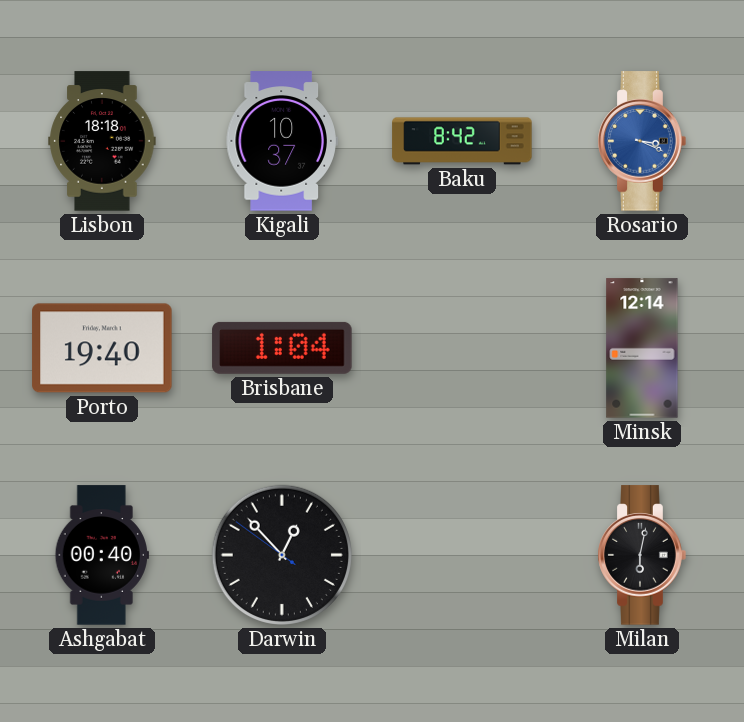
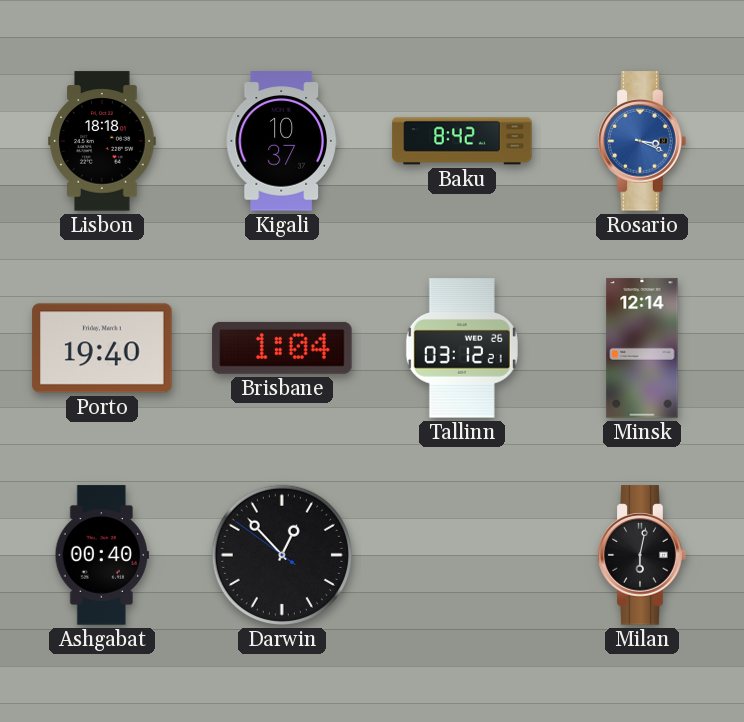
Tallinn: none -> 03:12
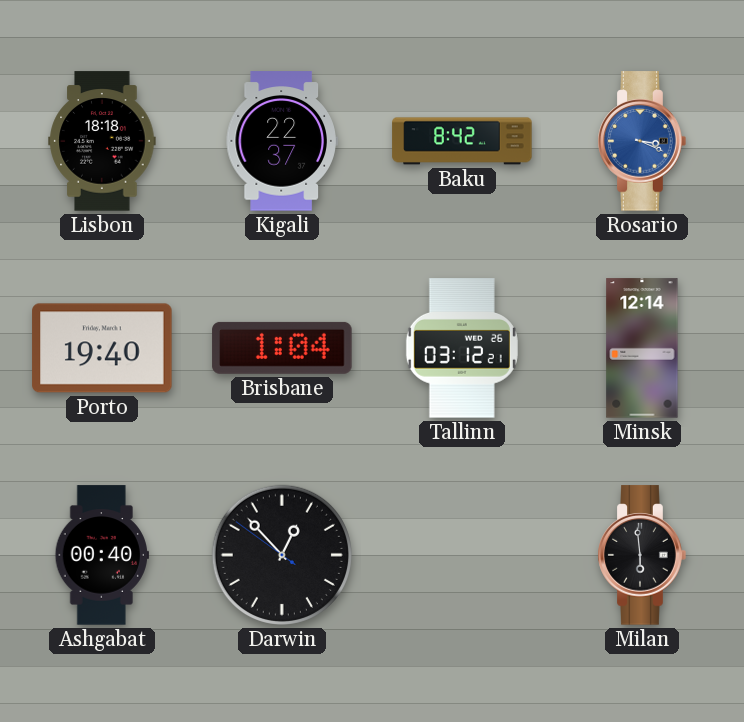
Kigali: 10:37 -> 22:37
Milan: 6:02 -> 5:59
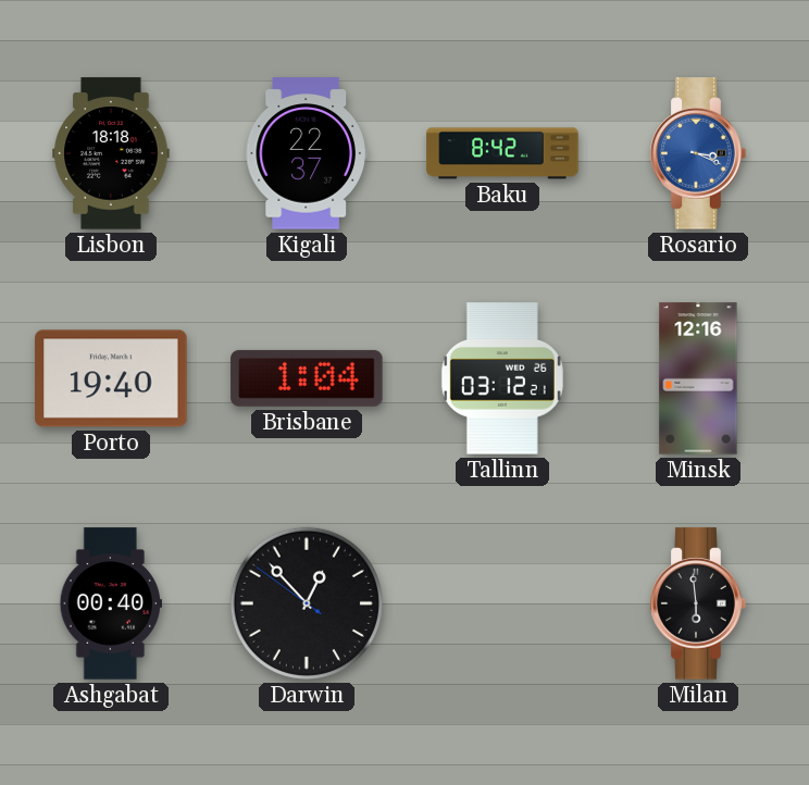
Minsk: 12:14 -> 12:16
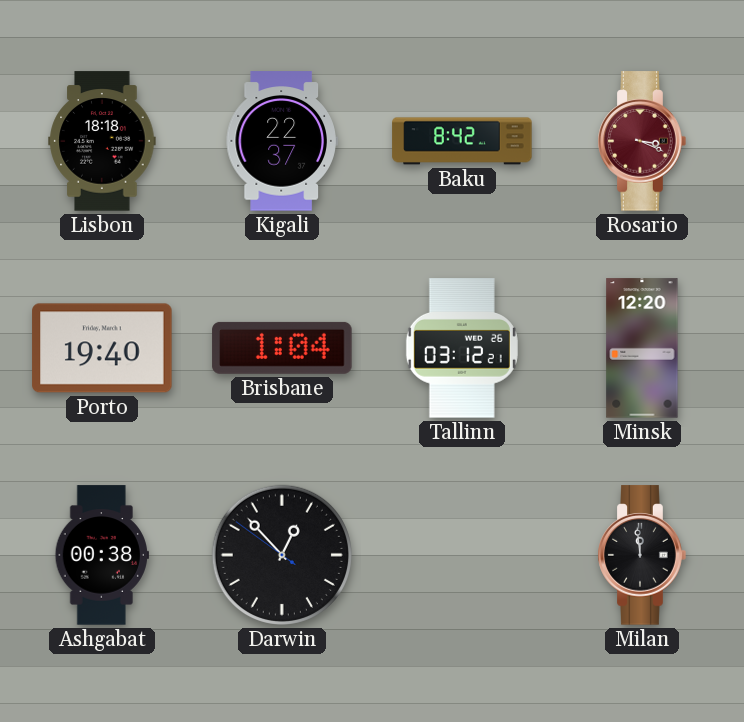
Rosario dial: blue -> burgundy
Minsk: 12:16 -> 12:20
Ashgabat: 00:40 -> 00:38
Milan: 5:59 -> 11:59
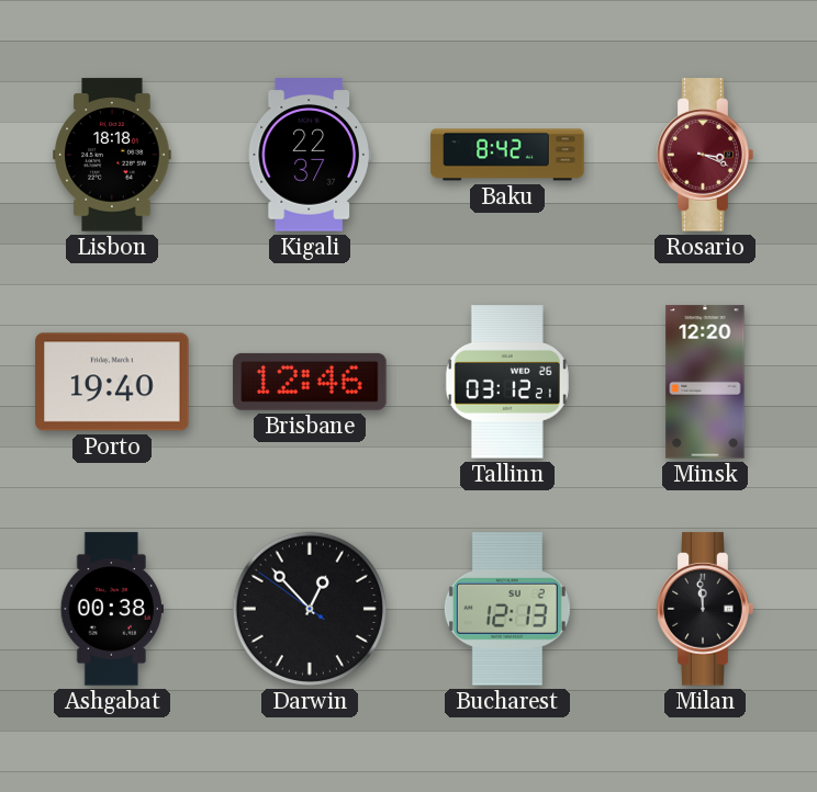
Brisbane: 1:04 -> 12:46
Bucharest: none -> 12:13
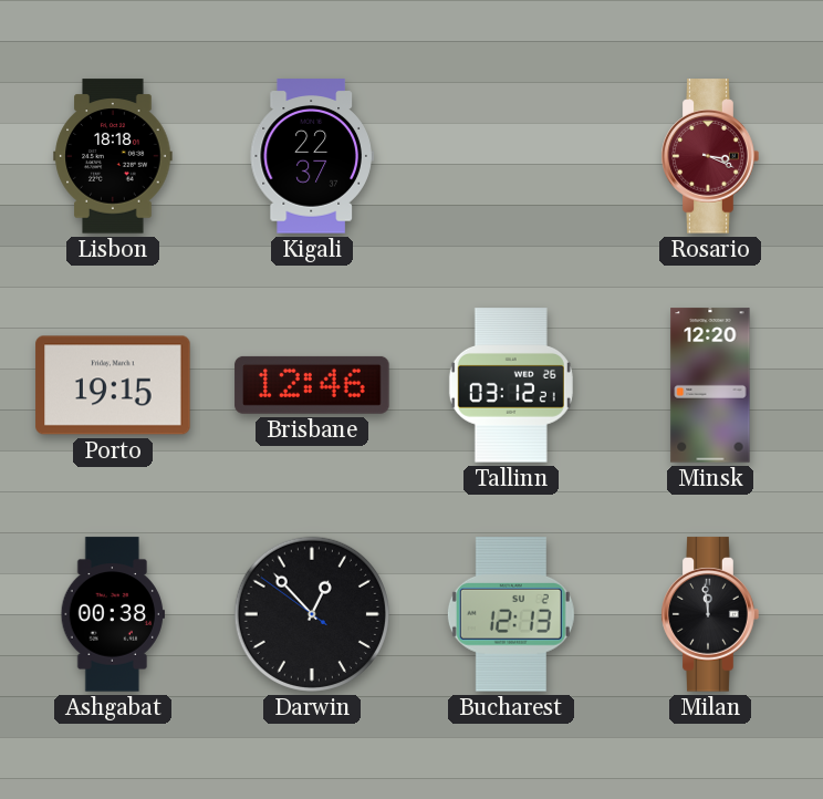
Baku: 8:42 -> none
Porto: 19:40 -> 19:15
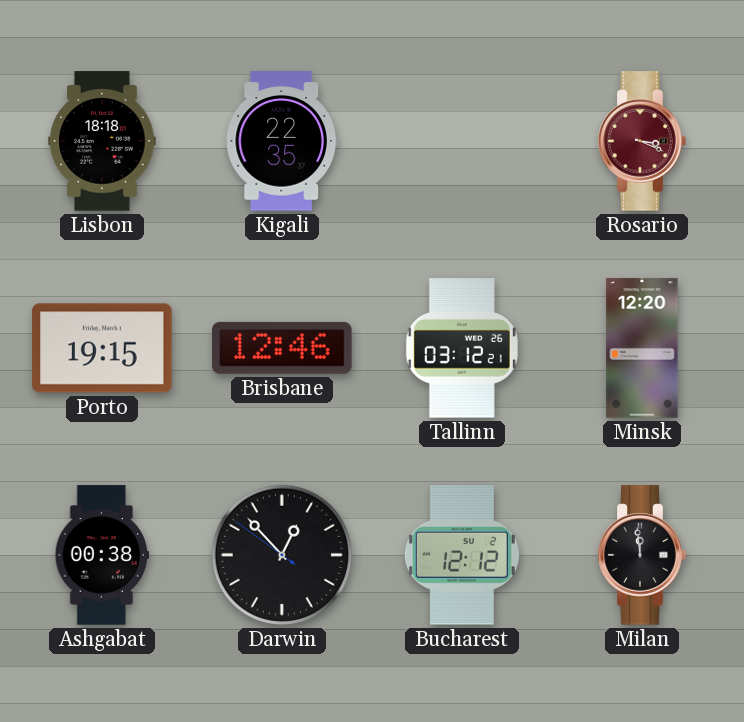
Kigali: 22:37 -> 22:35
Bucharest: 12:13 -> 12:12
